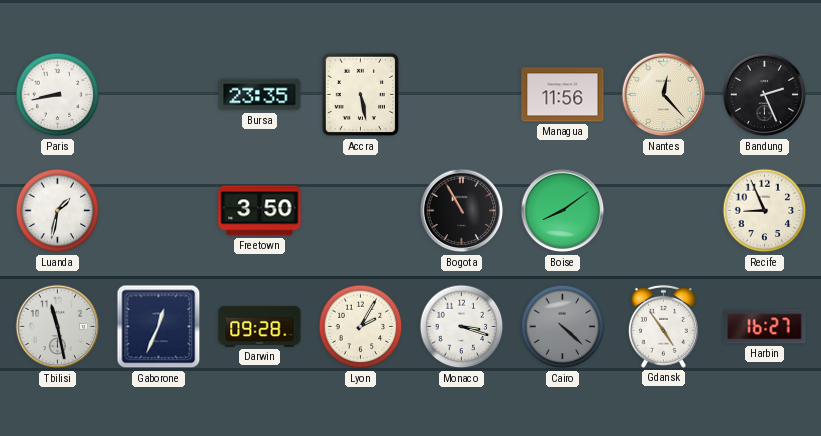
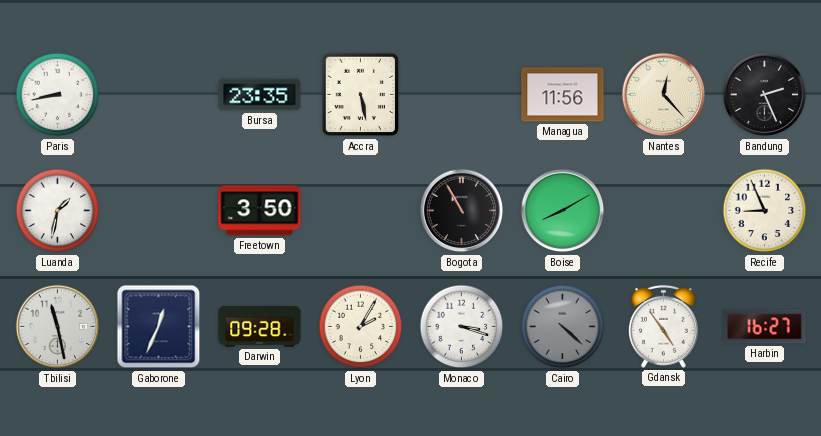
Boise: 8:09 -> 8:10
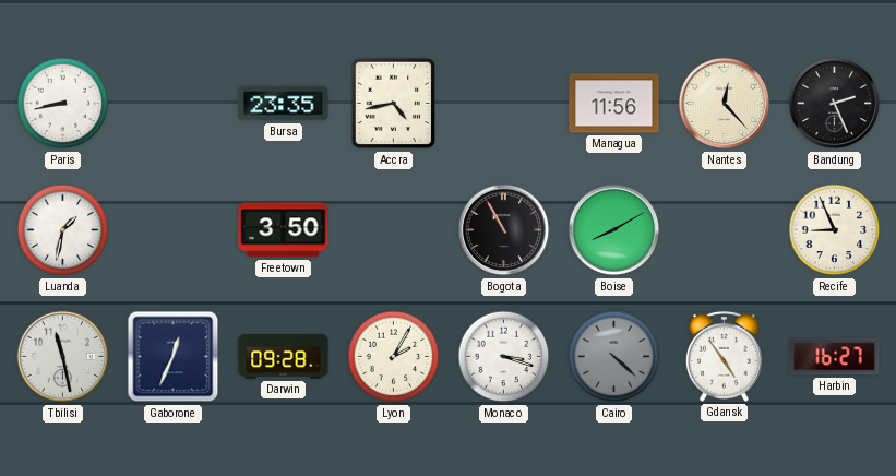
Accra: 5:28 -> 4:43
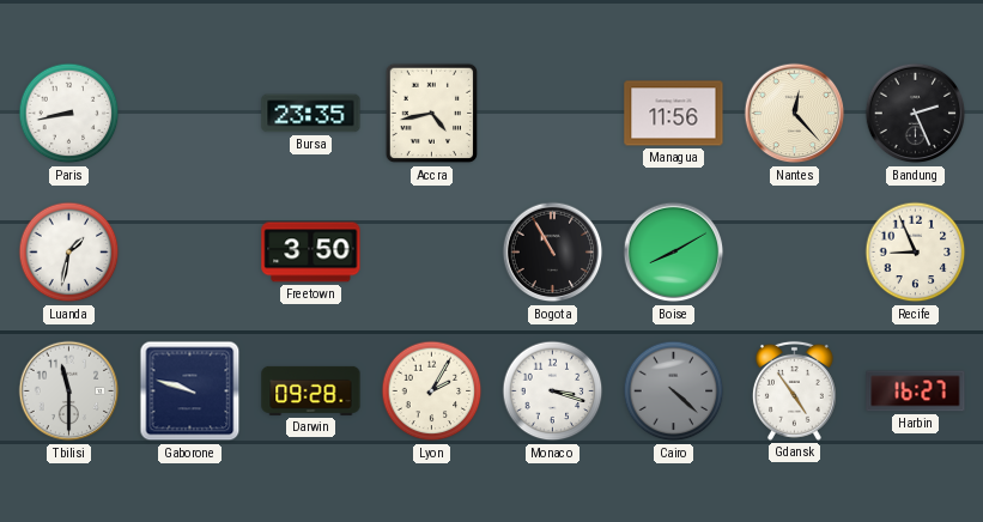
Tbilisi: 11:28 -> 11:30
Gaborone: 12:34 -> 9:48
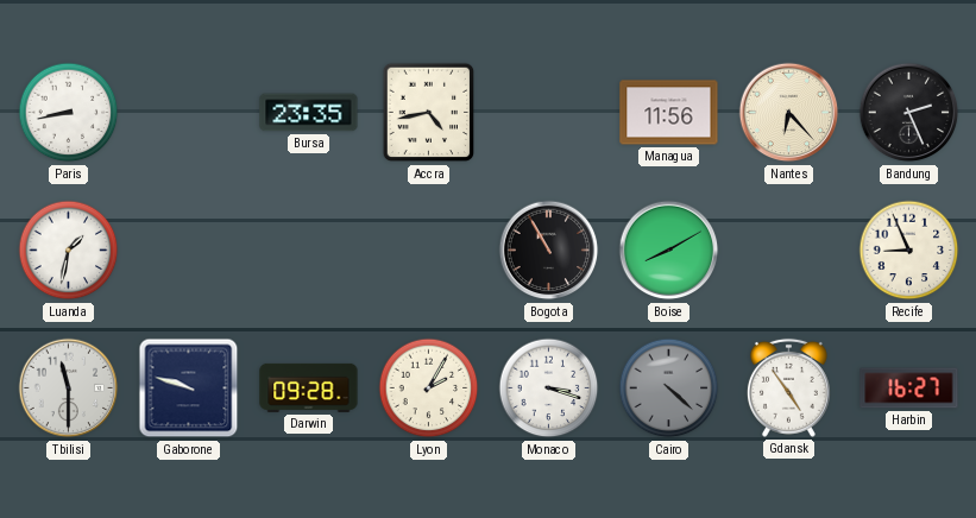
Nantes: 12:23 -> 6:23
Freetown: 3:50 -> none
